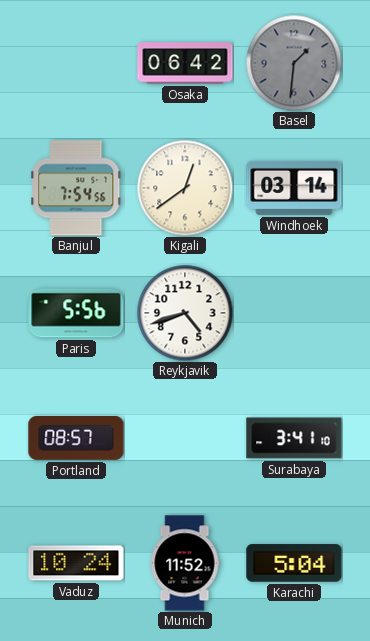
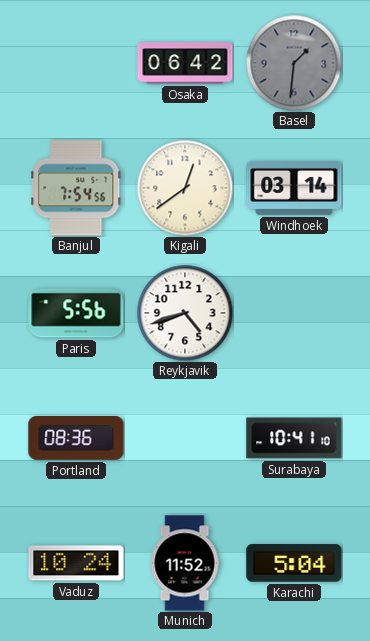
Portland: 08:57 -> 08:36
Surabaya: 3:41 -> 10:41
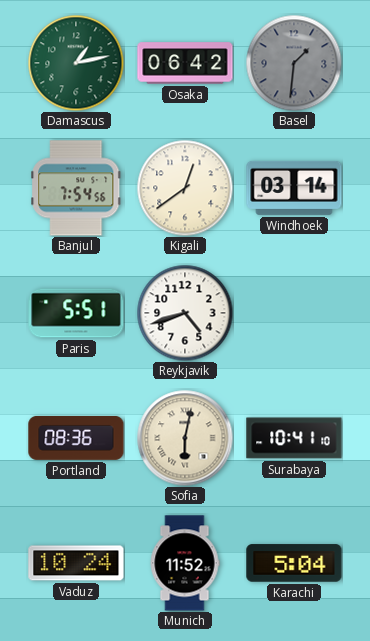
Damascus: none -> 1:13
Paris: 5:56 -> 5:51
Sofia: none -> 6:02
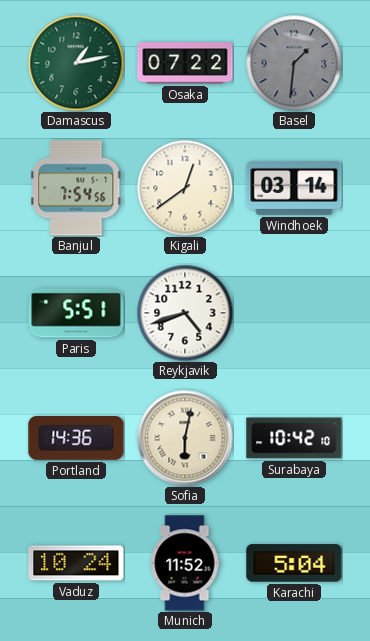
Osaka: 06:42 -> 07:22
Portland: 08:36 -> 14:36
Surabaya: 10:41 -> 10:42
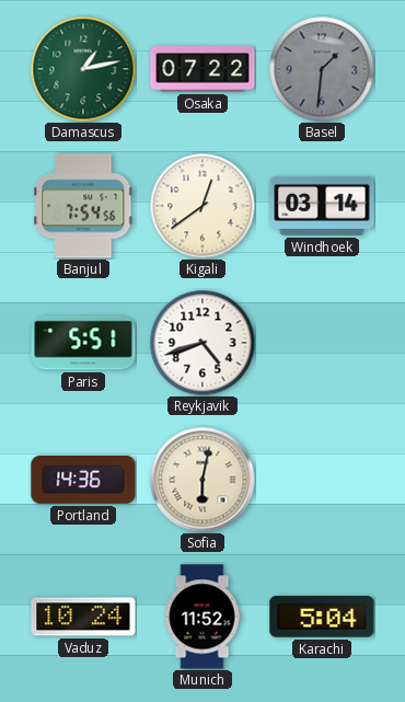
Surabaya: 10:42 -> none
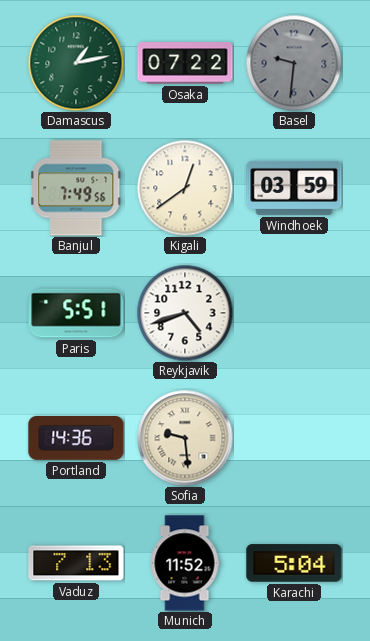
Basel: 1:31 -> 9:31
Banjul: 7:54 -> 7:49
Windhoek: 03:14 -> 03:59
Sofia: 6:02 -> 9:29
Vaduz: 10:24 -> 7:13
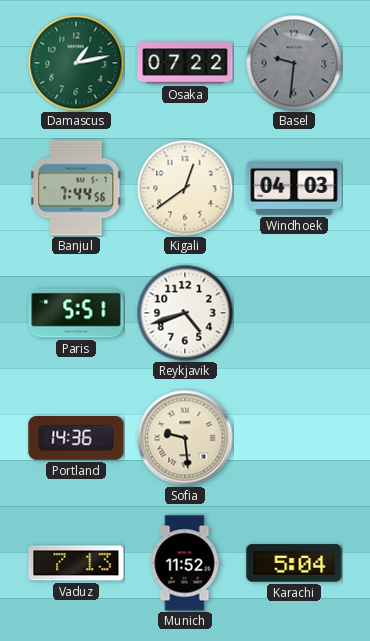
Banjul: 7:49 -> 7:44
Windhoek: 03:59 -> 04:03
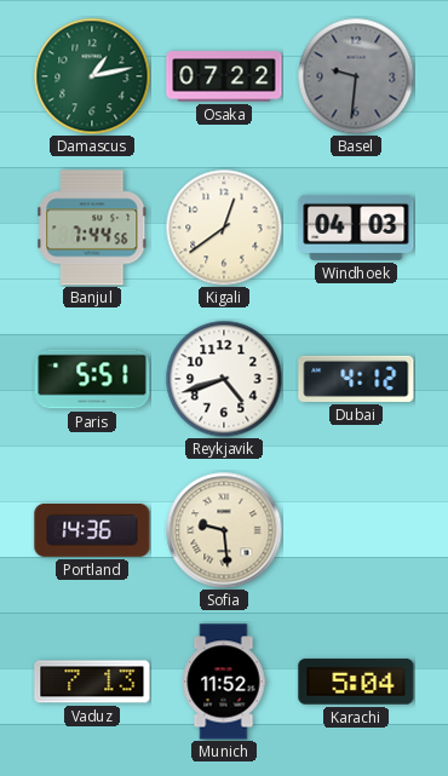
Dubai: none -> 4:12
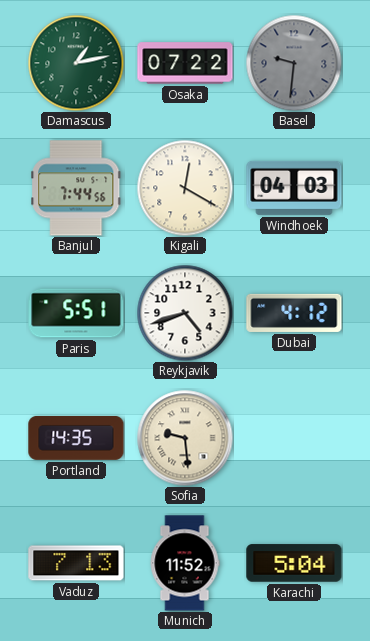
Kigali: 12:39 -> 12:20
Portland: 14:36 -> 14:35
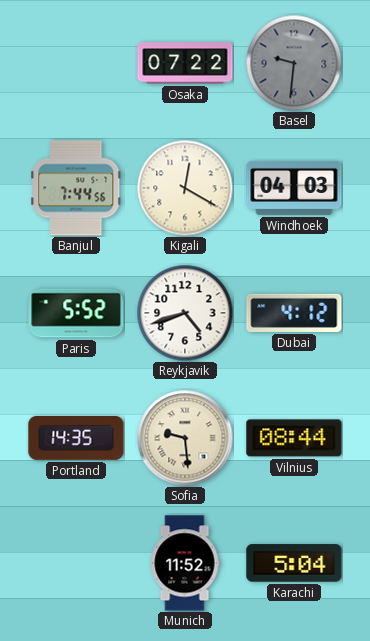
Damascus: 1:13 -> none
Paris: 5:51 -> 5:52
Vilnius: none -> 08:44
Vaduz: 7:13 -> none
